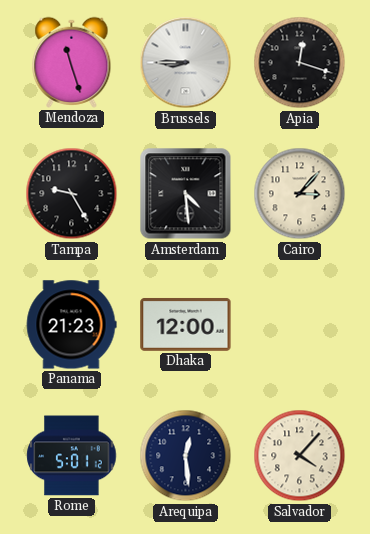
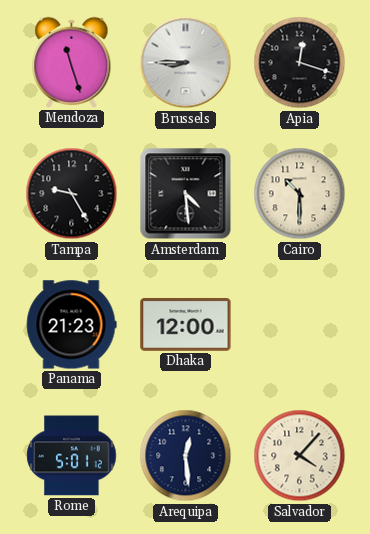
Cairo: 3:07 -> 10:30
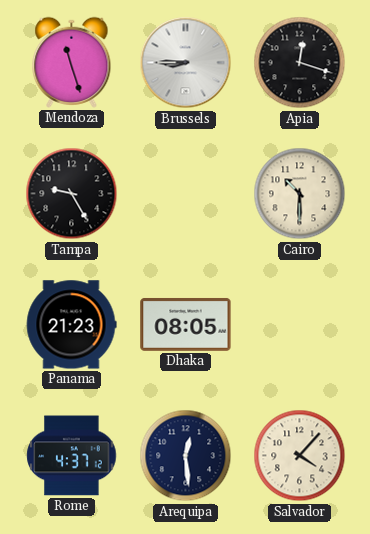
Amsterdam: 4:29 -> none
Dhaka: 12:00 -> 08:05
Rome: 5:01 -> 4:37
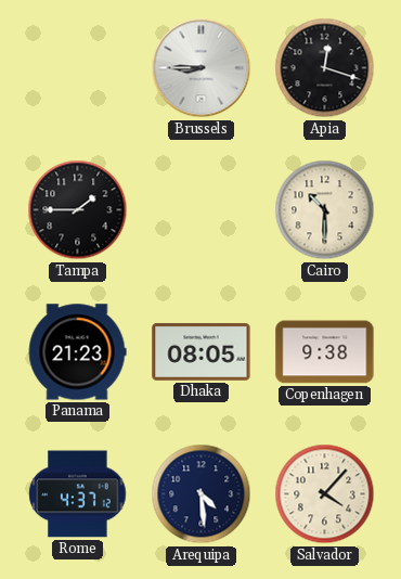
Mendoza: 11:27 -> none
Tampa: 9:25 -> 1:45
Copenhagen: none -> 9:38
Arequipa: 12:29 -> 4:29
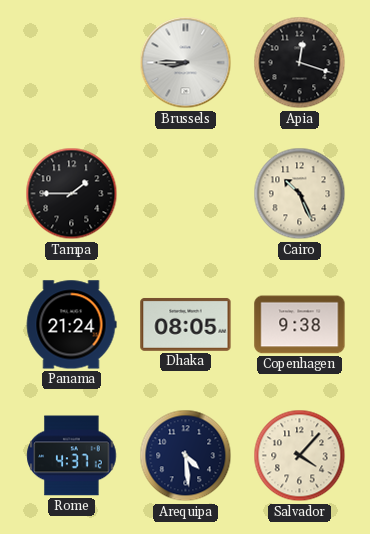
Cairo: 10:30 -> 10:26
Panama: 21:23 -> 21:24
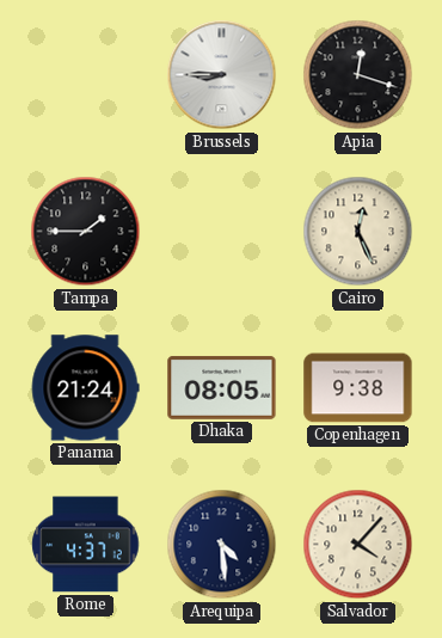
Cairo: 10:26 -> 12:26
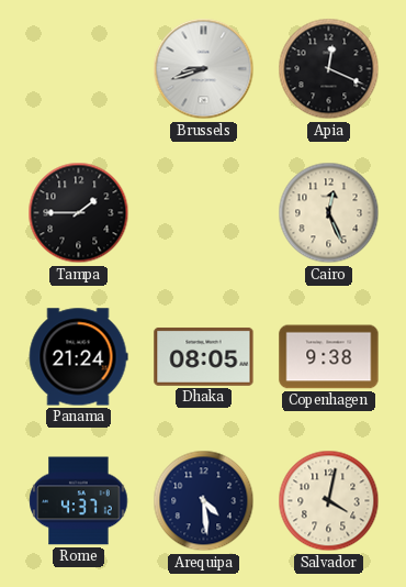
Brussels: 8:45 -> 8:42
Apia: 12:18 -> 12:19
Salvador: 4:07 -> 4:02
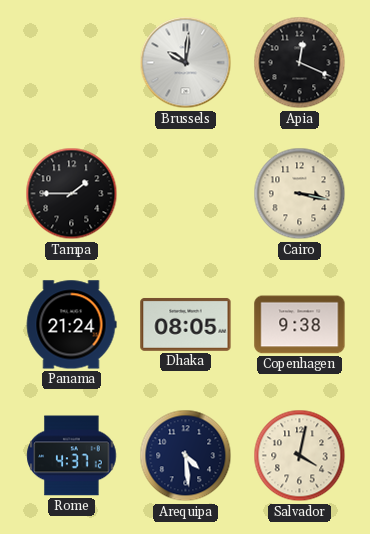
Brussels: 8:42 -> 10:01
Cairo: 12:26 -> 3:17
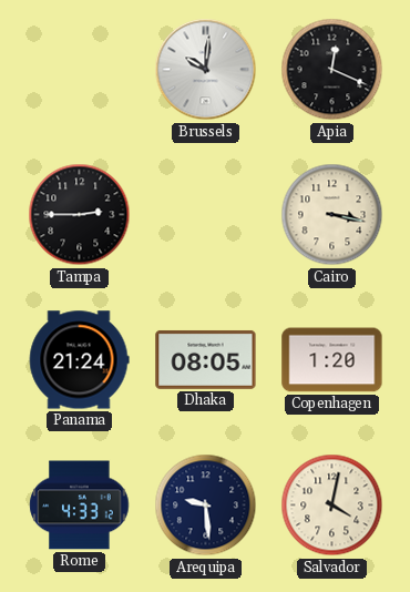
Tampa: 1:45 -> 2:45
Copenhagen: 9:38 -> 1:20
Rome: 4:37 -> 4:33
Arequipa: 4:29 -> 9:29
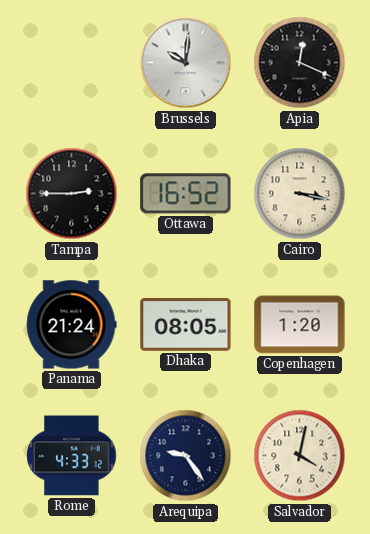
Ottawa: none -> 16:52
Arequipa: 9:29 -> 9:24
